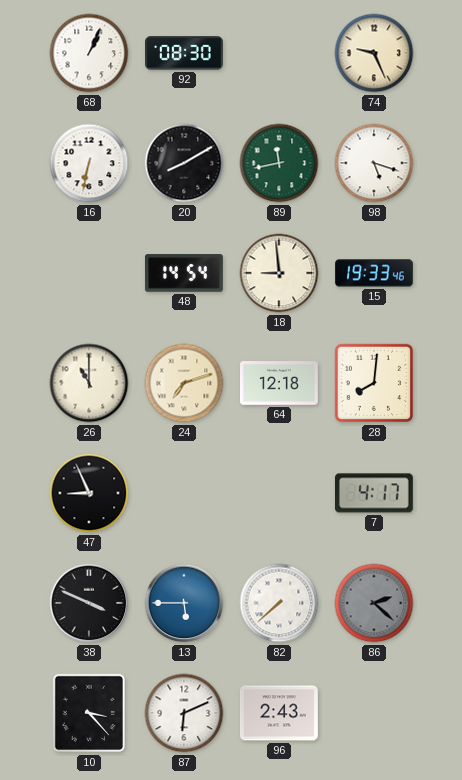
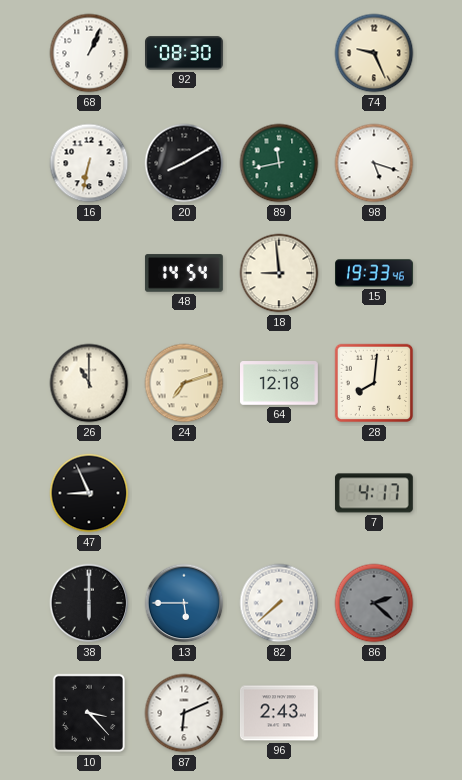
38: 3:49 -> 6:00
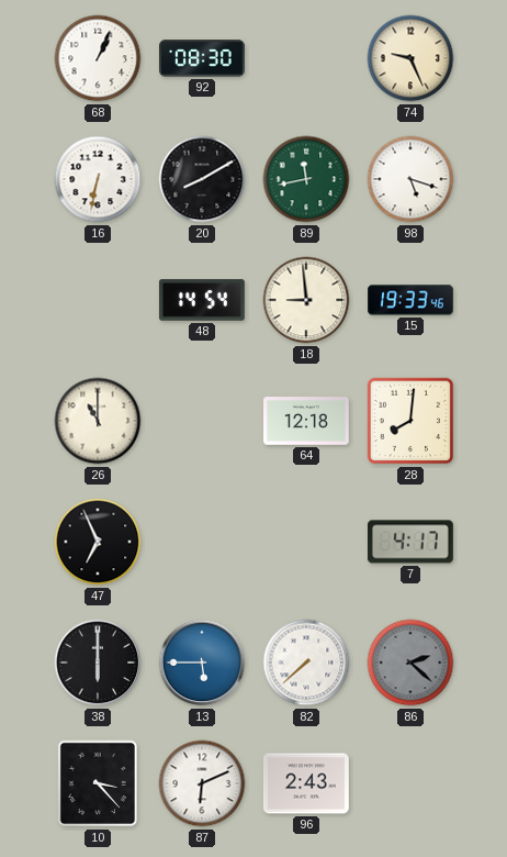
24: 7:12 -> none
47: 8:56 -> 6:56
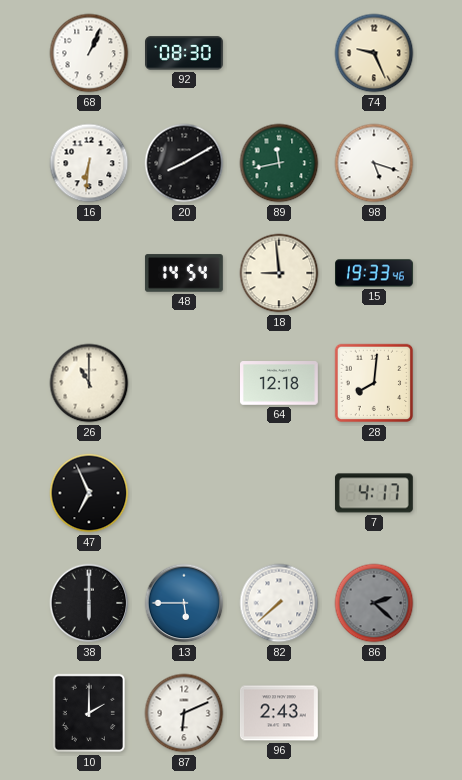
16: 6:32 -> 6:31
10: 3:23 -> 2:00
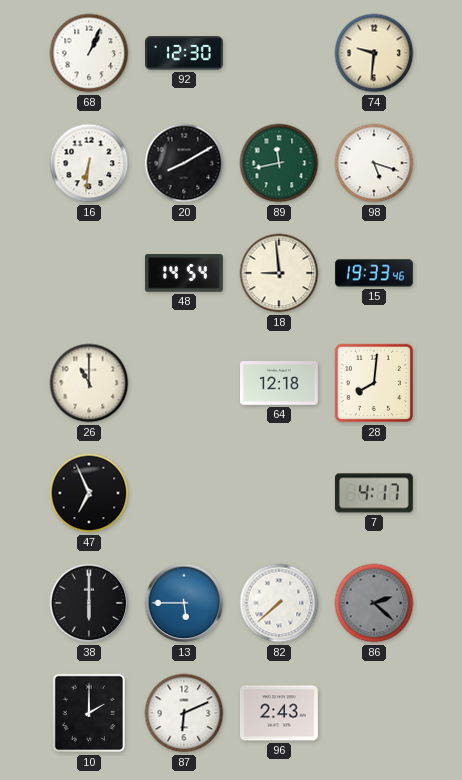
92: 08:30 -> 12:30
74: 9:26 -> 9:31
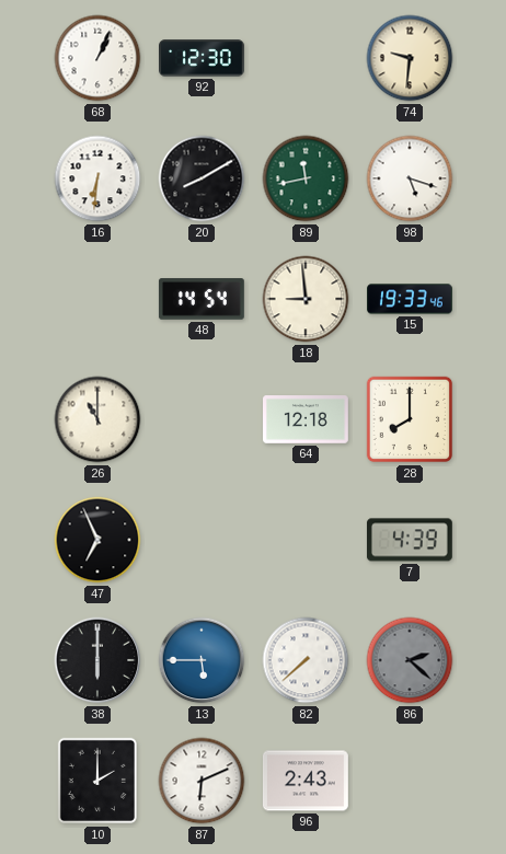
28: 8:01 -> 8:00
7: 4:17 -> 4:39
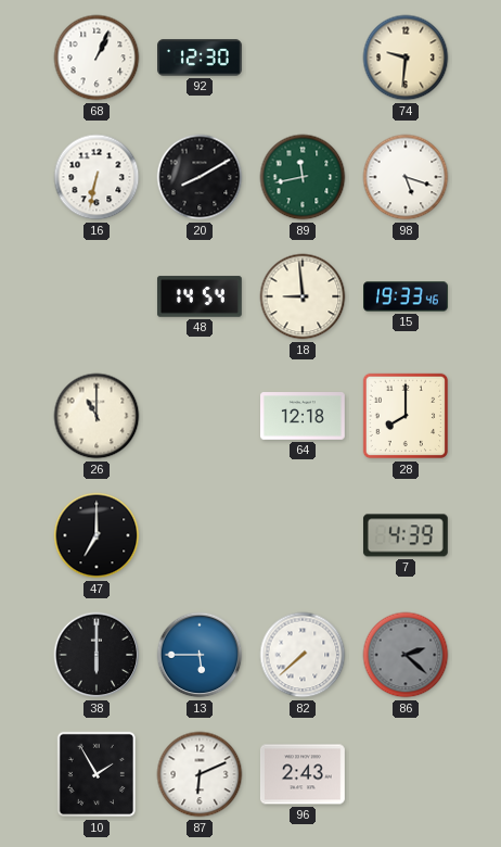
16: 6:31 -> 6:32
47: 6:56 -> 7:00
10: 2:00 -> 1:55
